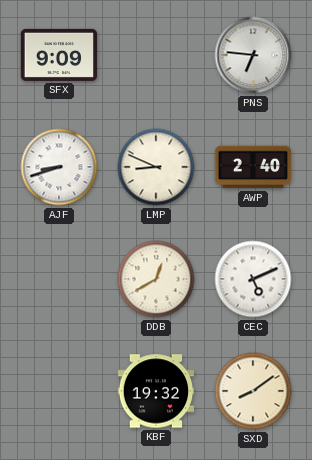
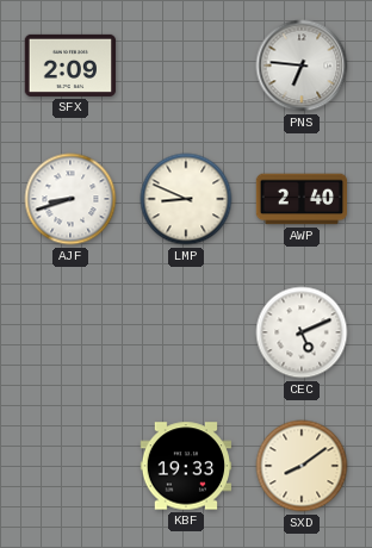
SFX: 9:09 -> 2:09
DDB: 12:40 -> none
KBF: 19:32 -> 19:33
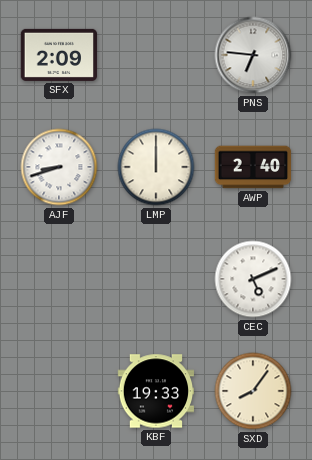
LMP: 8:49 -> 12:00
SXD: 8:09 -> 8:06
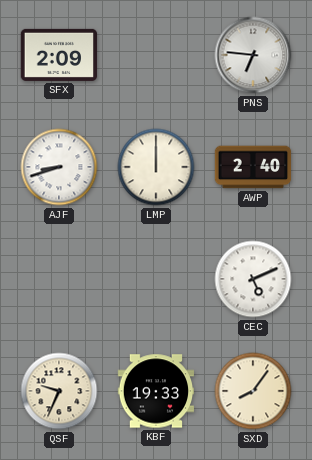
QSF: none -> 9:34
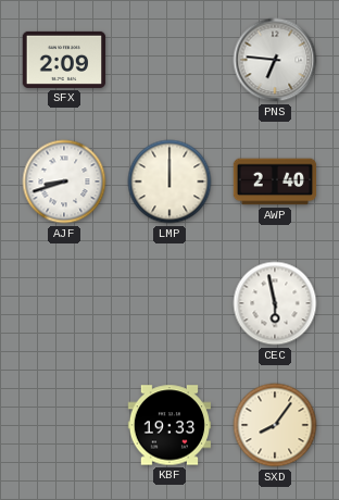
CEC: 5:11 -> 5:58
QSF: 9:34 -> none
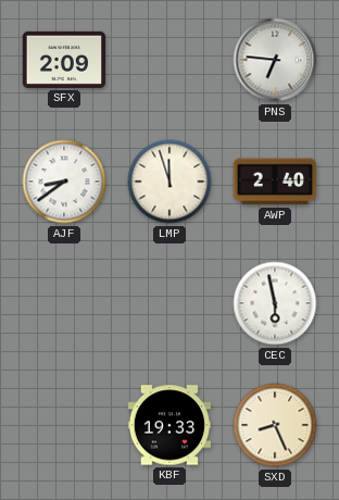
AJF: 8:42 -> 8:39
LMP: 12:00 -> 11:57
SXD: 8:06 -> 8:26
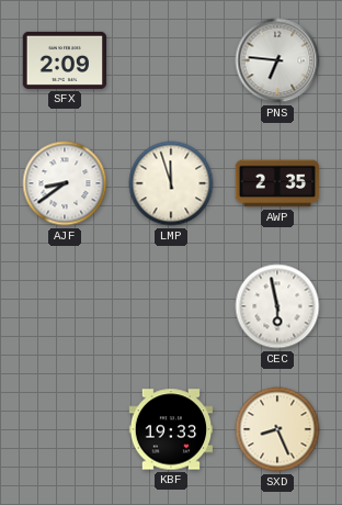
AWP: 2:40 -> 2:35
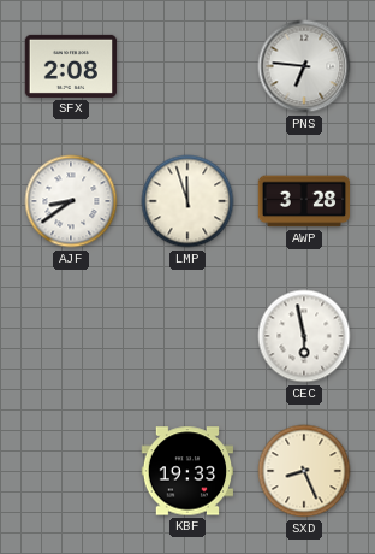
SFX: 2:09 -> 2:08
AWP: 2:35 -> 3:28
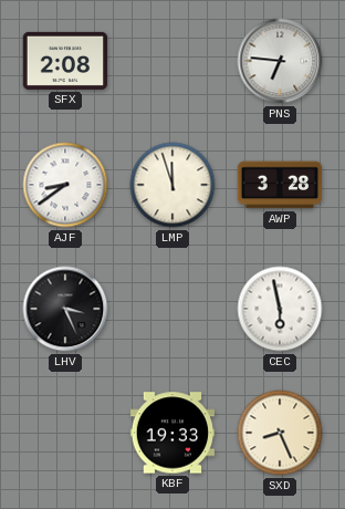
LHV: none -> 3:26
